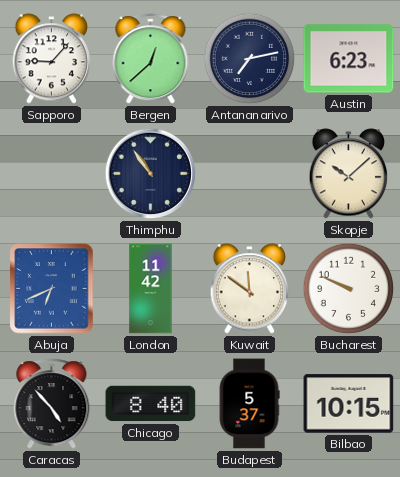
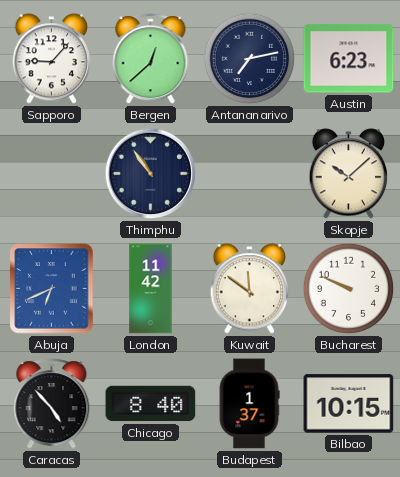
Budapest: 5:37 -> 1:37
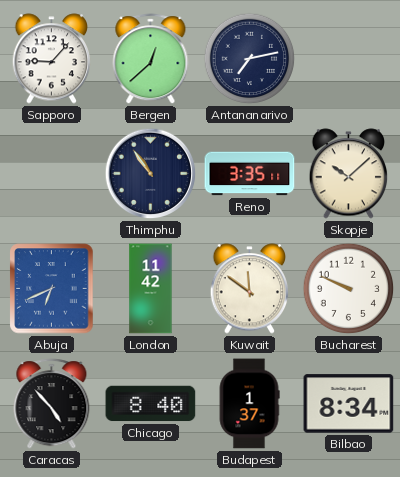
Austin: 6:23 -> none
Reno: none -> 3:35
Bilbao: 10:15 -> 8:34
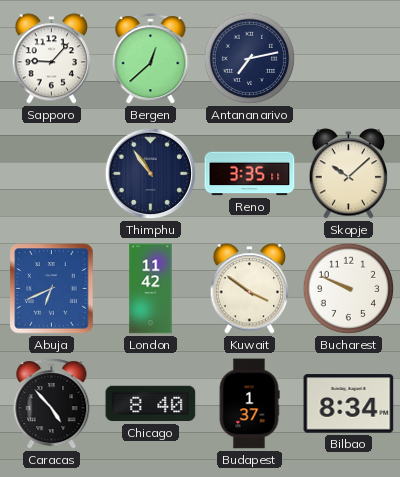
Kuwait: 11:51 -> 3:51
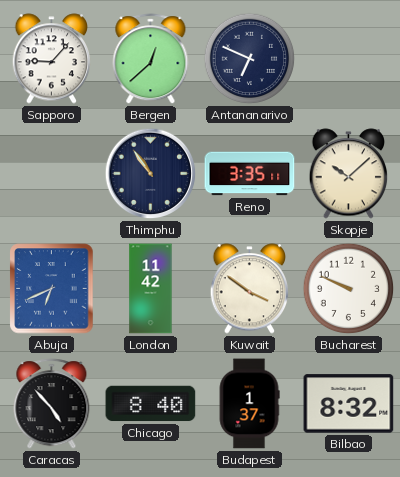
Antananarivo: 7:13 -> 6:49
Bilbao: 8:34 -> 8:32
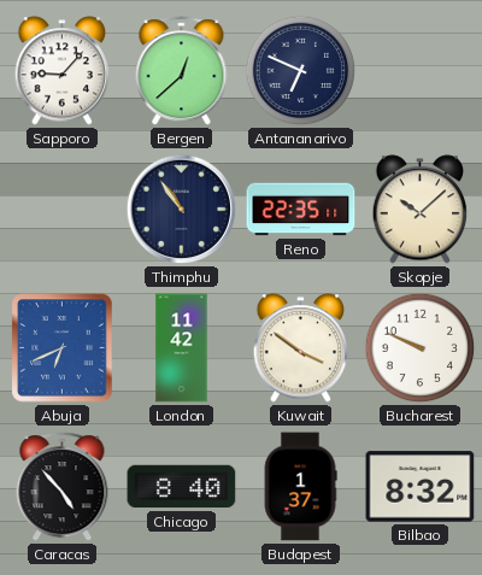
Reno: 3:35 -> 22:35
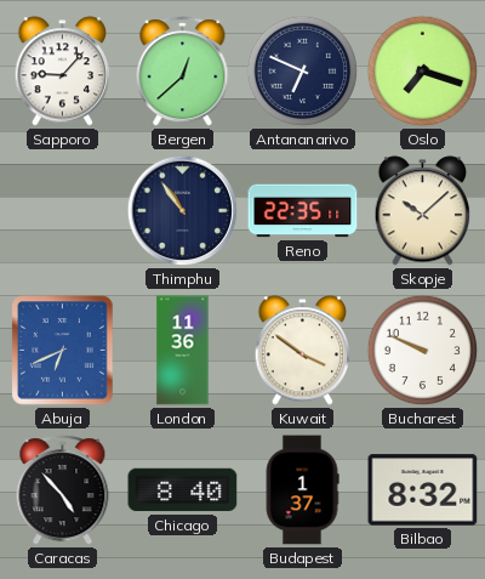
Oslo: none -> 7:18
London: 11:42 -> 11:36
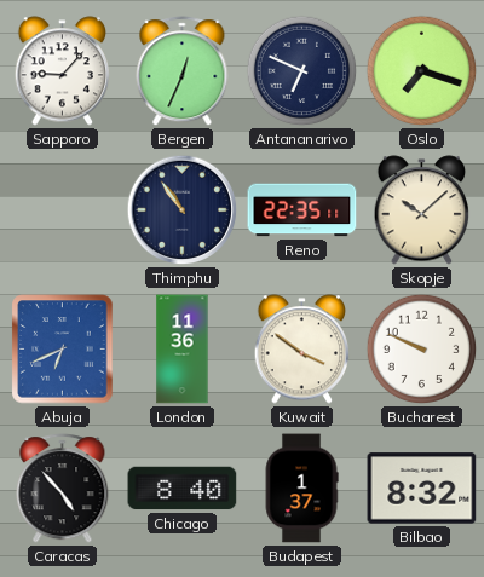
Bergen: 12:38 -> 12:34
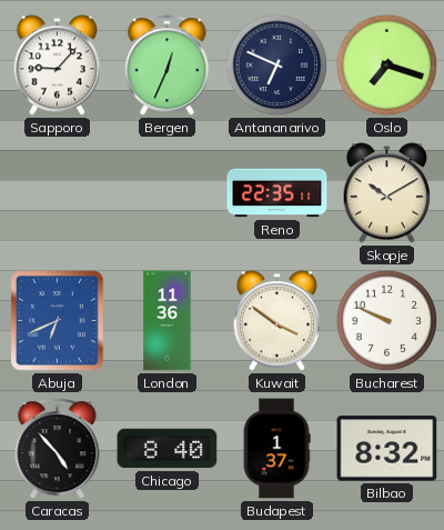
Thimphu: 10:54 -> none
Skopje: 10:08 -> 10:10
